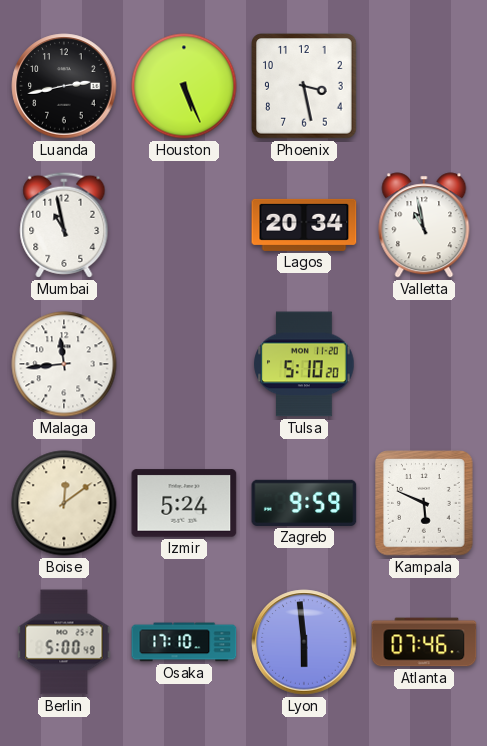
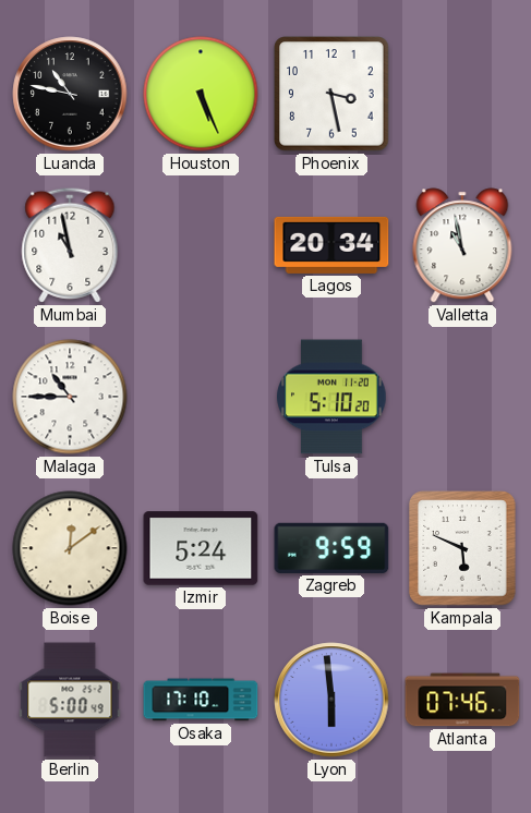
Luanda: 2:43 -> 10:47
Malaga: 11:44 -> 10:45
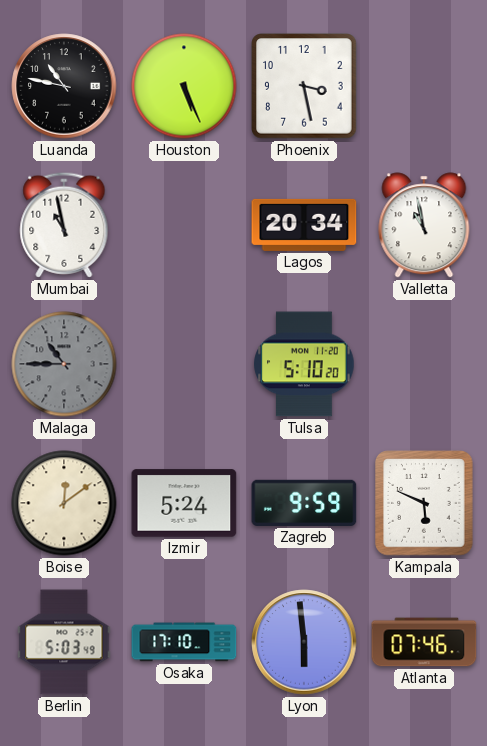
Malaga dial: white -> grey
Berlin: 5:00 -> 5:03
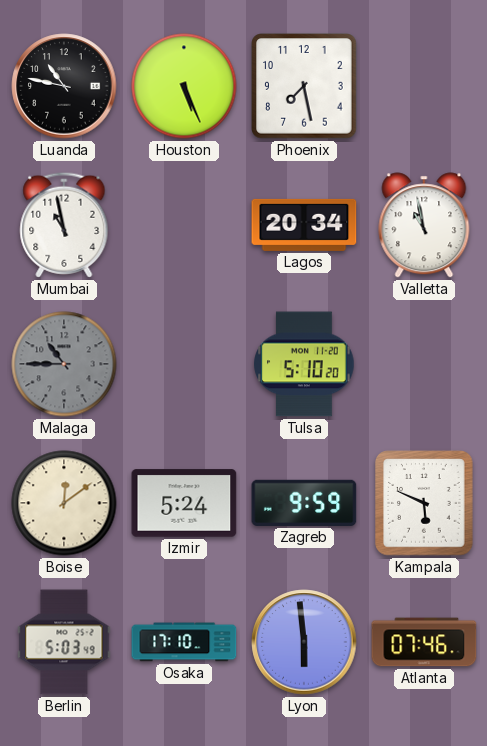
Phoenix: 3:28 -> 7:28
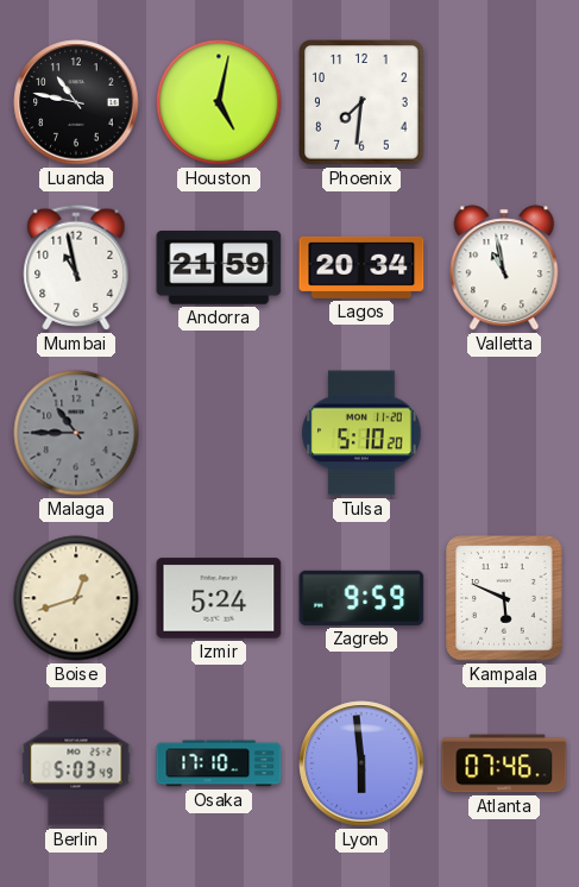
Houston: 5:26 -> 5:02
Phoenix: 7:28 -> 7:31
Andorra: none -> 21:59
Boise: 12:09 -> 12:42
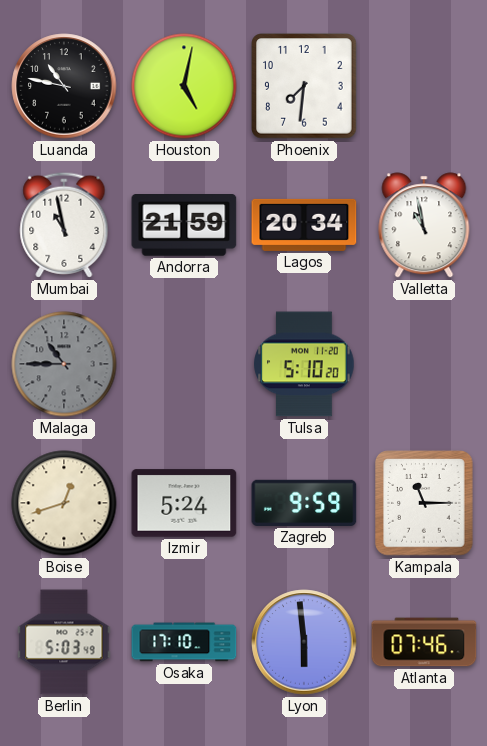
Kampala: 5:49 -> 11:15
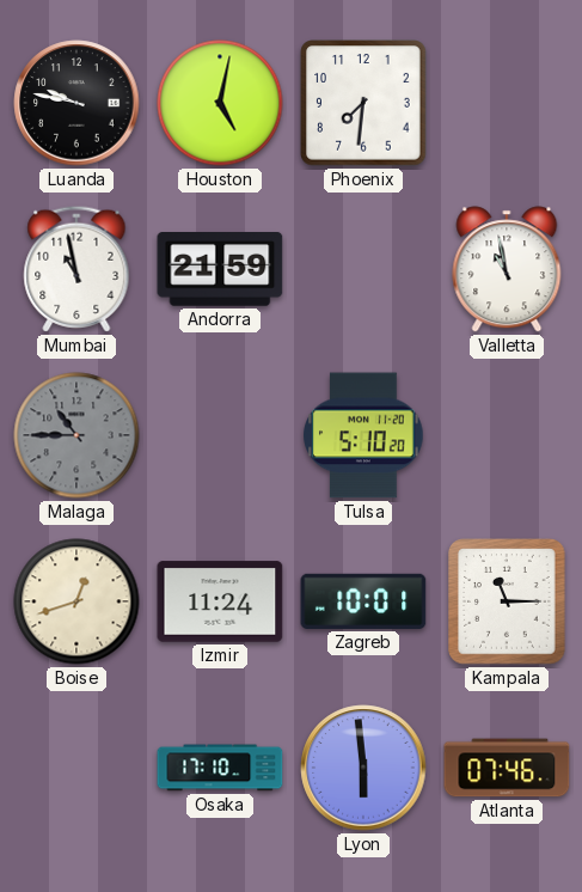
Luanda: 10:47 -> 9:47
Lagos: 20:34 -> none
Izmir: 5:24 -> 11:24
Zagreb: 9:59 -> 10:01
Berlin: 5:03 -> none
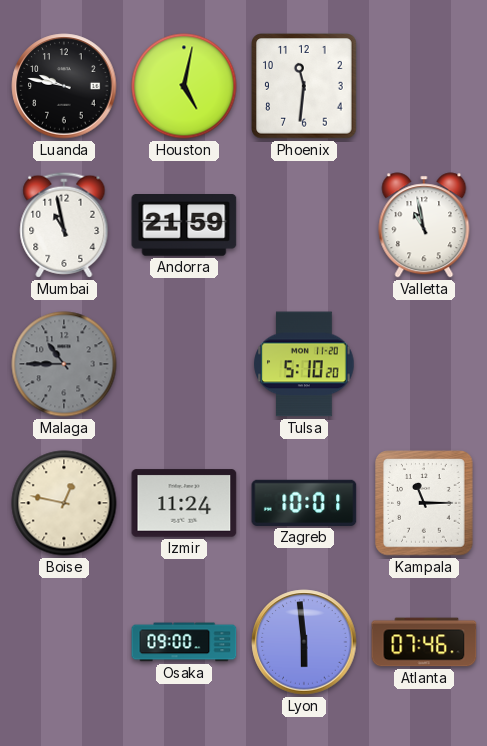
Phoenix: 7:31 -> 11:31
Boise: 12:42 -> 12:47
Osaka: 17:10 -> 09:00
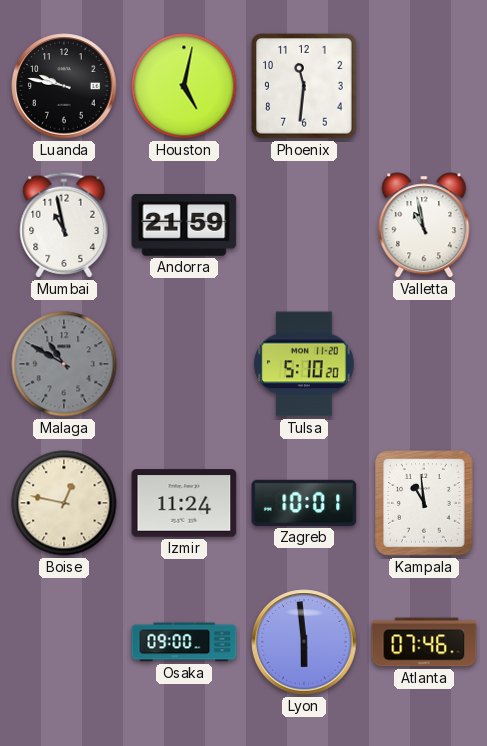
Malaga: 10:45 -> 10:50
Kampala: 11:15 -> 10:59
